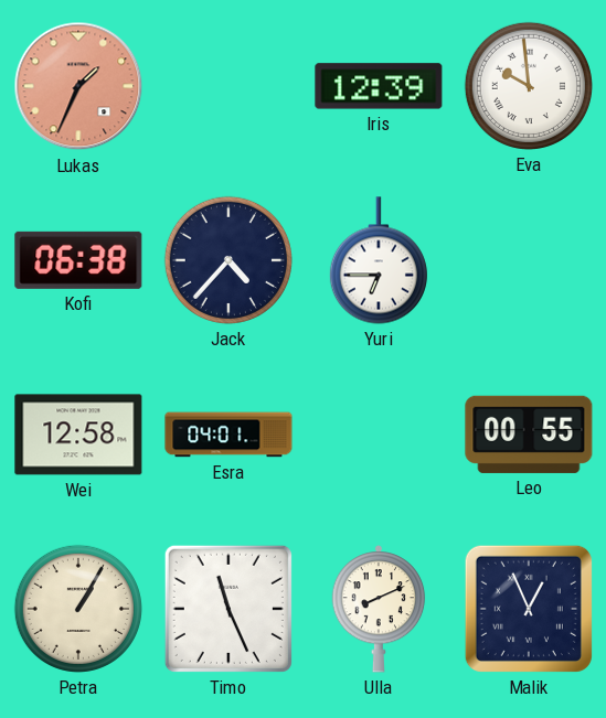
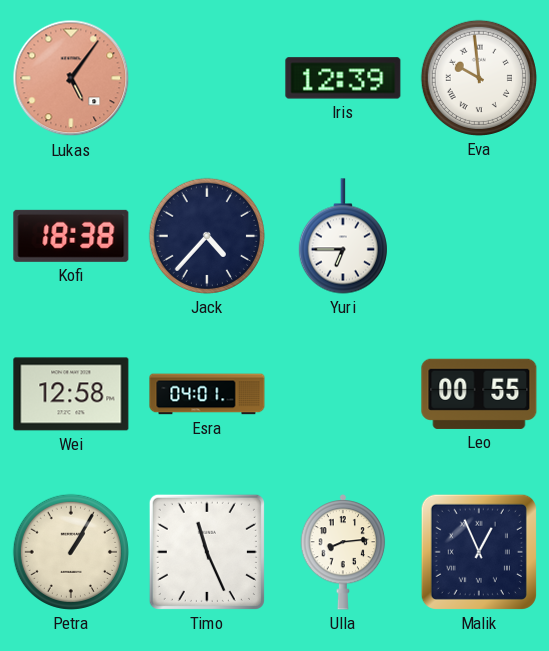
Lukas: 1:34 -> 5:06
Kofi: 06:38 -> 18:38
Ulla: 8:11 -> 8:14
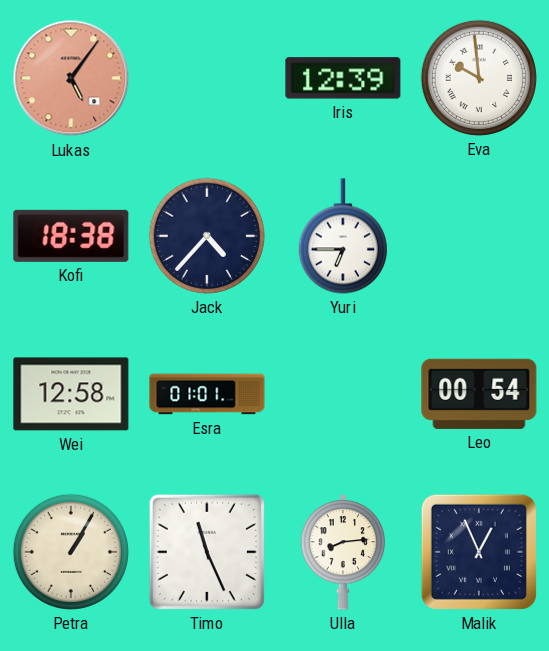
Esra: 04:01 -> 01:01
Leo: 00:55 -> 00:54
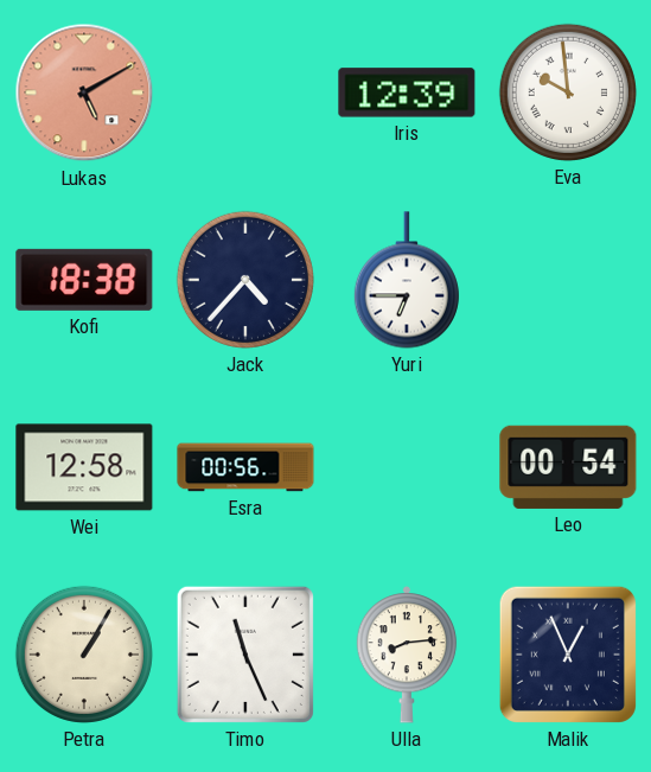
Lukas: 5:06 -> 5:10
Esra: 01:01 -> 00:56
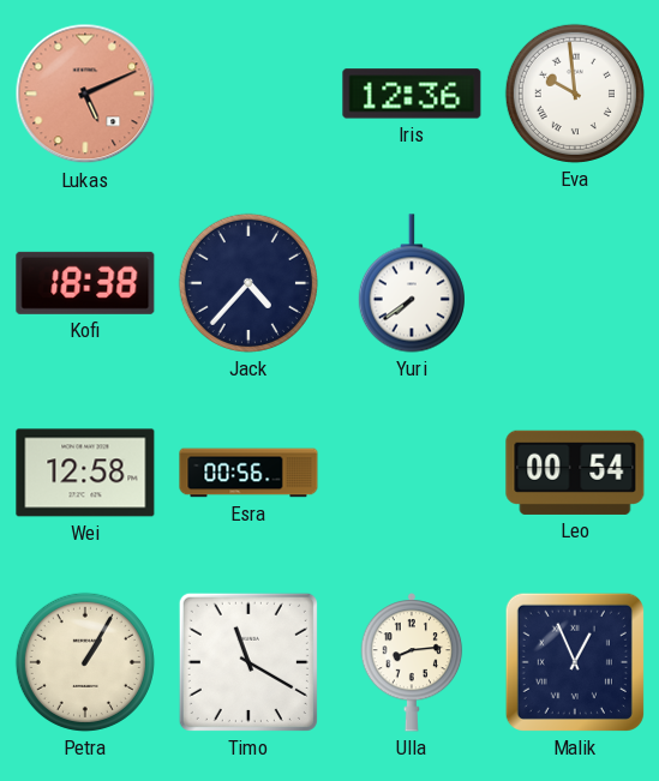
Lukas: 5:10 -> 5:11
Iris: 12:39 -> 12:36
Yuri: 6:45 -> 7:39
Timo: 11:26 -> 11:20
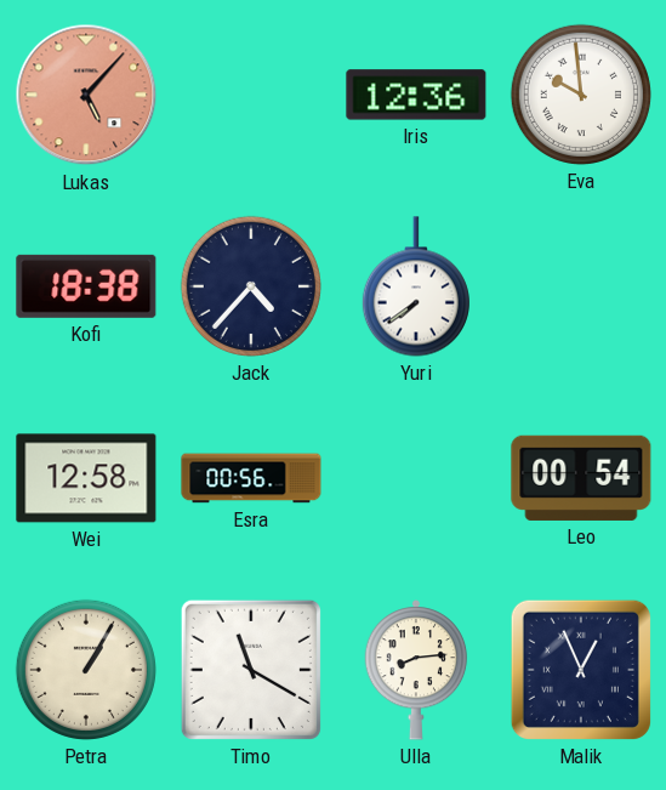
Lukas: 5:11 -> 5:07
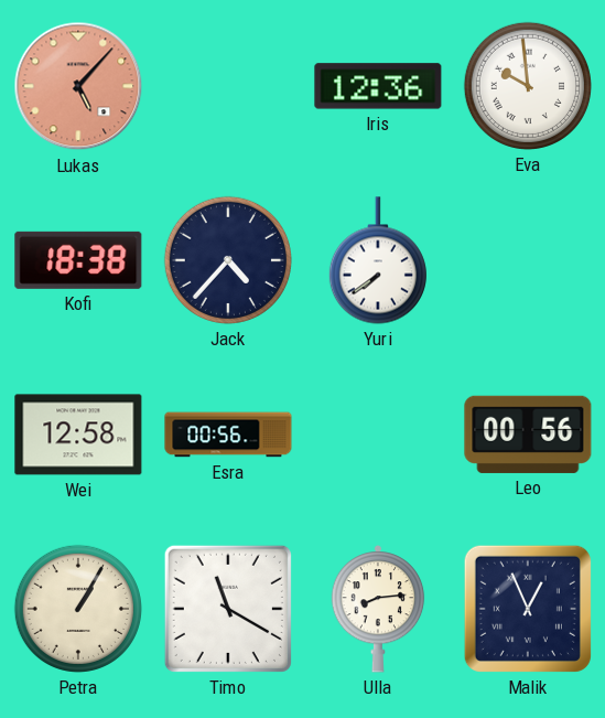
Leo: 00:54 -> 00:56
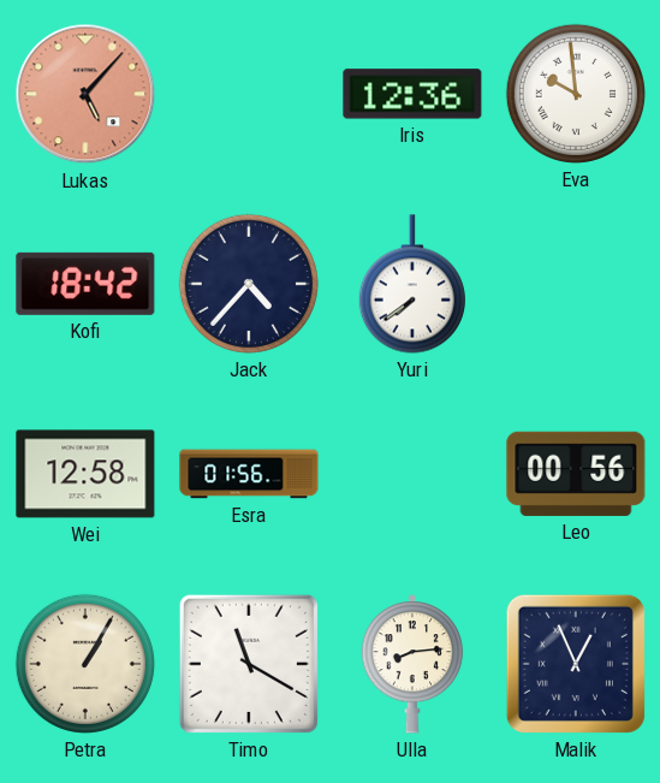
Kofi: 18:38 -> 18:42
Esra: 00:56 -> 01:56
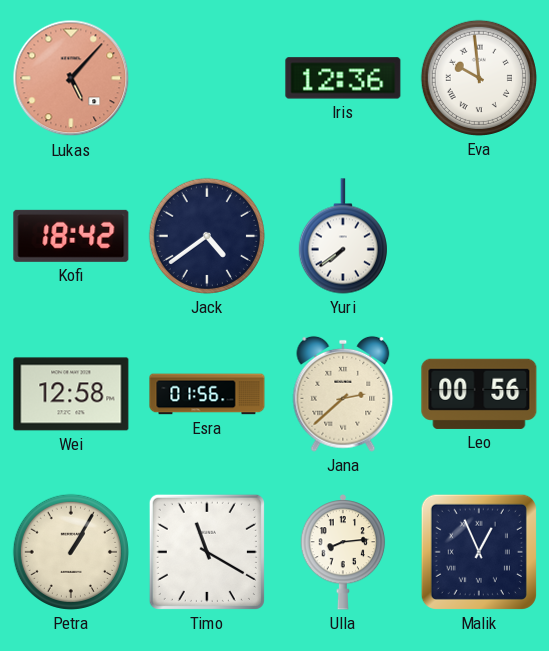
Jack: 4:37 -> 4:39
Jana: none -> 2:38
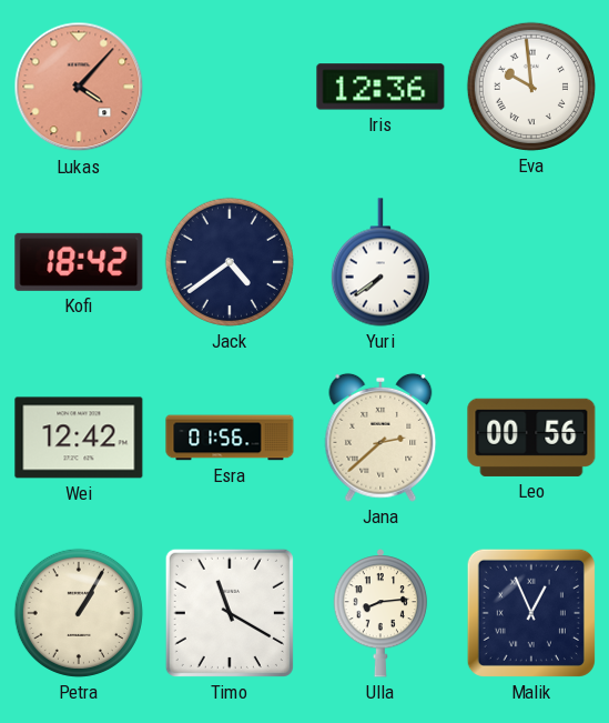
Lukas: 5:07 -> 4:07
Wei: 12:58 -> 12:42
